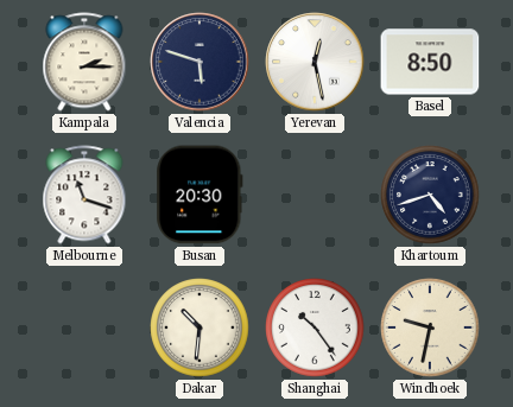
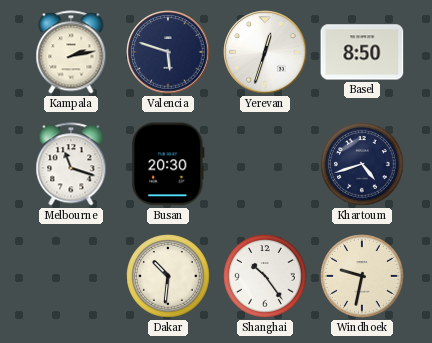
Kampala: 2:15 -> 2:13
Yerevan: 12:28 -> 12:33
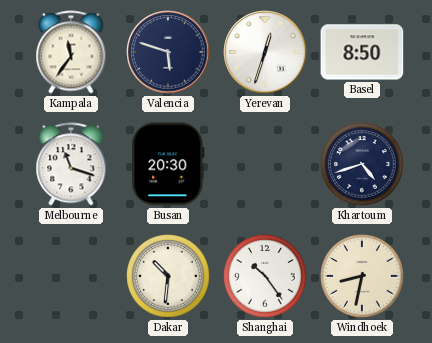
Kampala: 2:13 -> 11:36
Windhoek: 9:32 -> 8:32
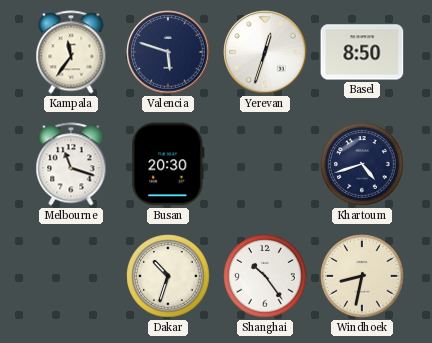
Dakar: 10:31 -> 10:33
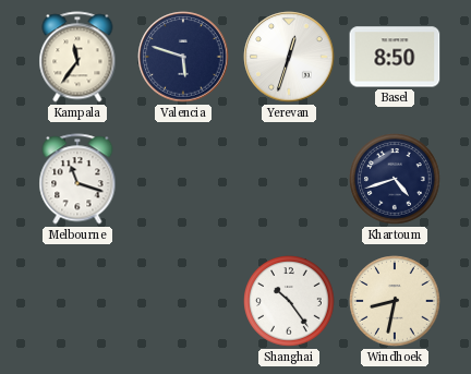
Busan: 20:30 -> none
Dakar: 10:33 -> none
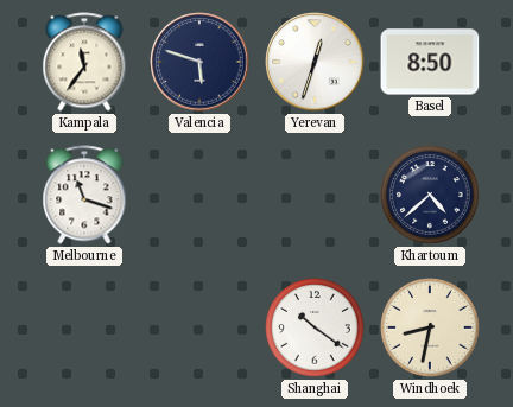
Khartoum: 4:42 -> 4:38
Shanghai: 10:24 -> 10:21
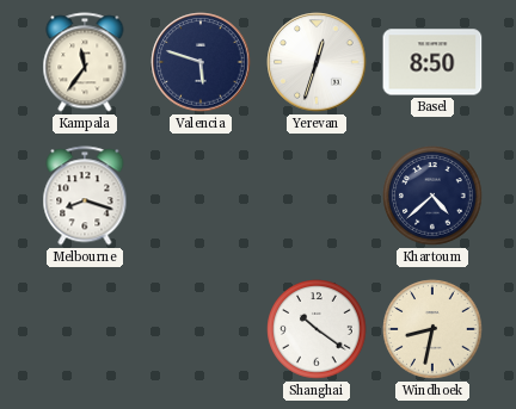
Melbourne: 11:18 -> 8:18
